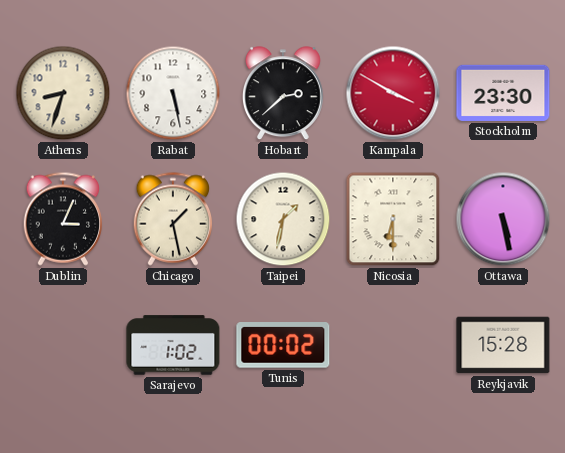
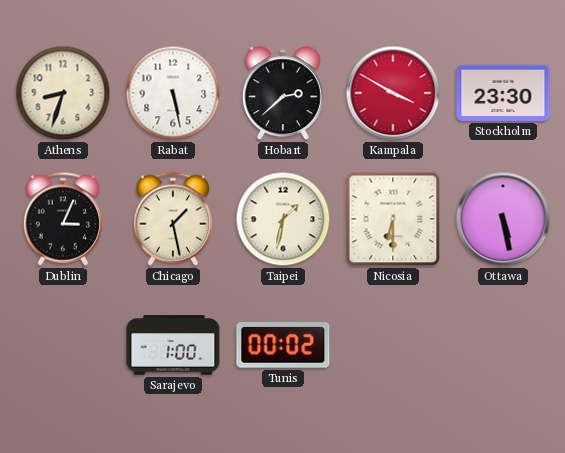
Sarajevo: 1:02 -> 1:00
Reykjavik: 15:28 -> none
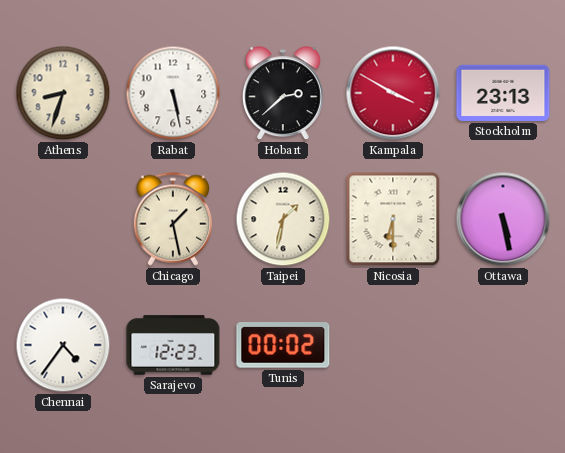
Stockholm: 23:30 -> 23:13
Dublin: 3:04 -> none
Chennai: none -> 4:36
Sarajevo: 1:00 -> 12:23
